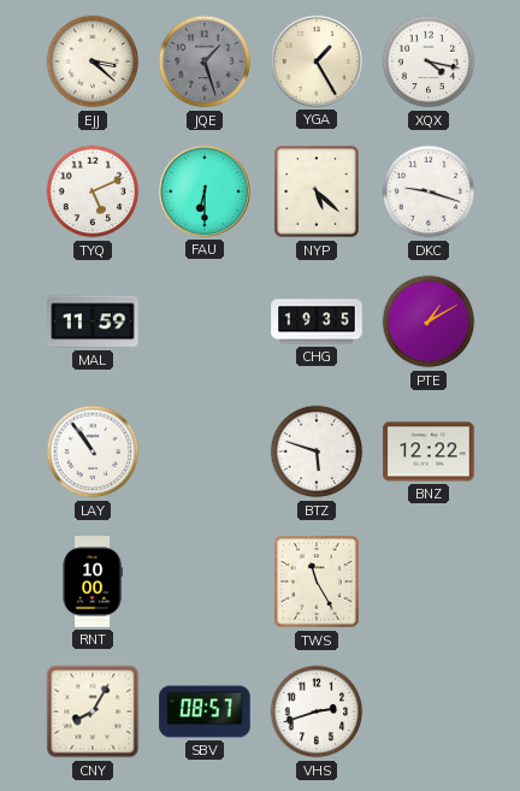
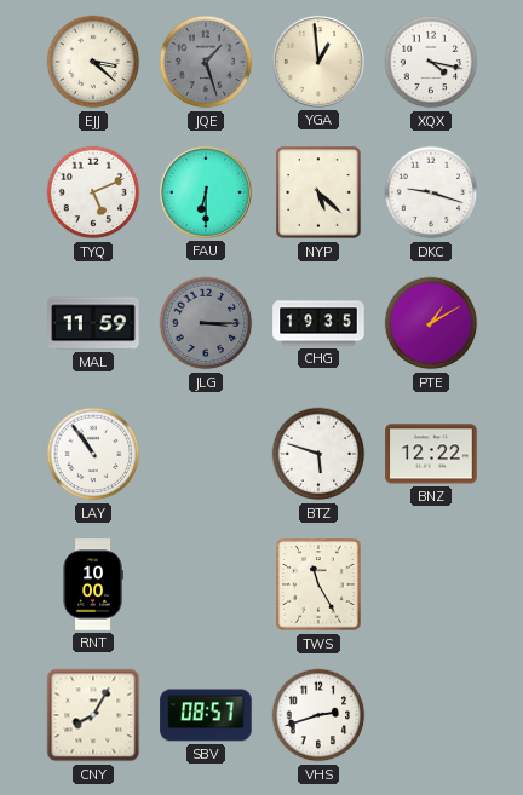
YGA: 1:25 -> 12:59
JLG: none -> 3:15
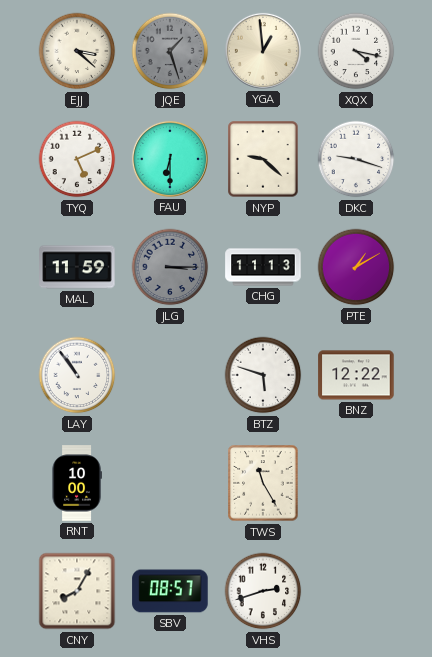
NYP: 5:22 -> 9:22
CHG: 19:35 -> 11:13
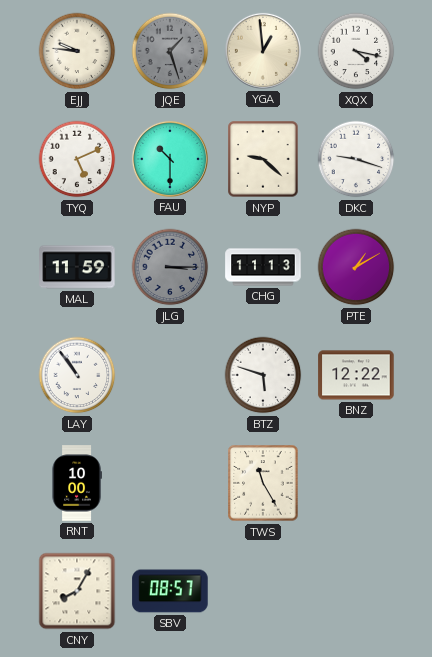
EJJ: 3:22 -> 9:46
FAU: 6:30 -> 10:30
VHS: 2:42 -> none
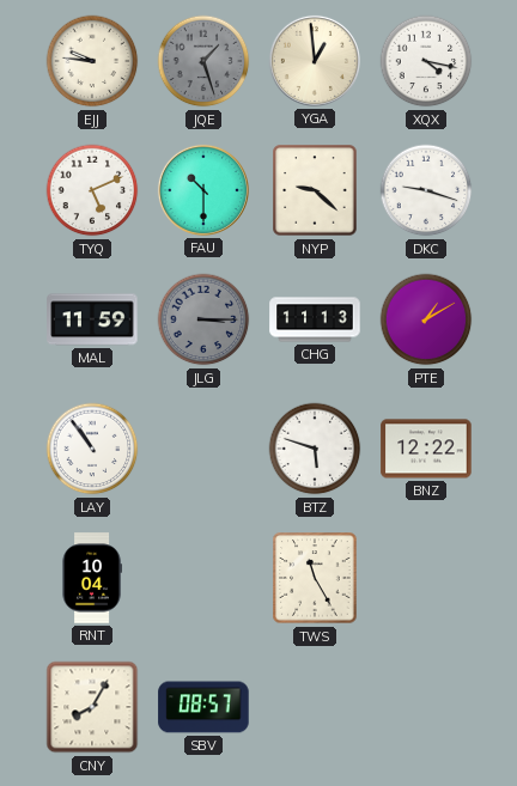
RNT: 10:00 -> 10:04
